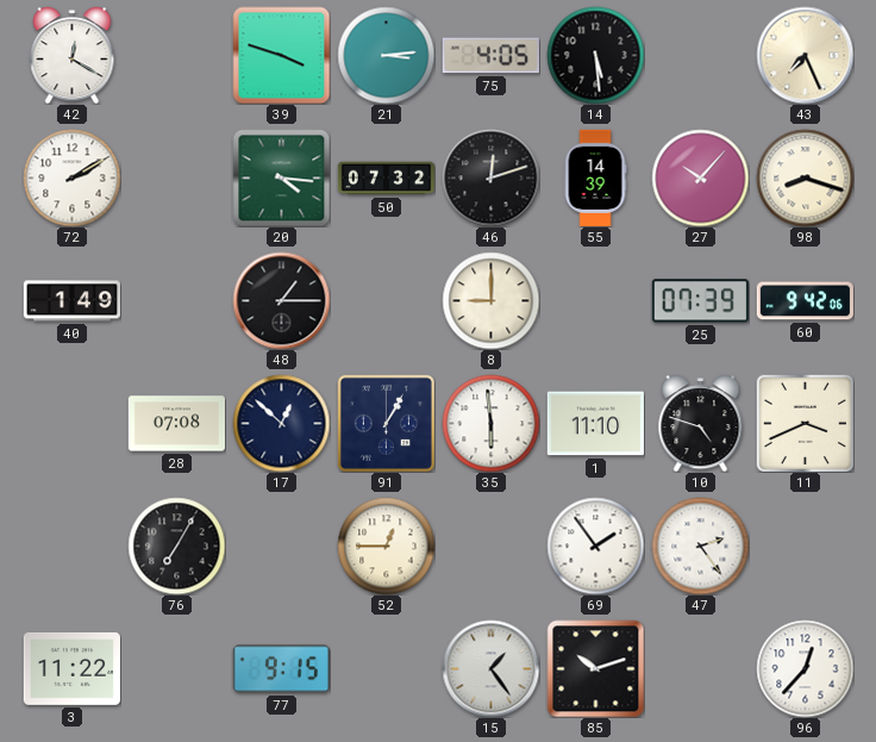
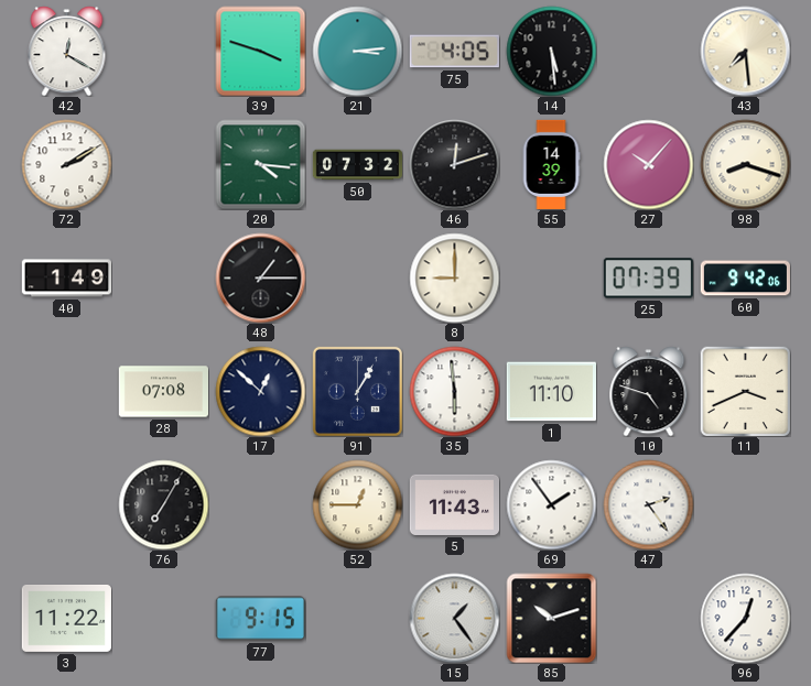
43: 7:26 -> 7:29
5: none -> 11:43
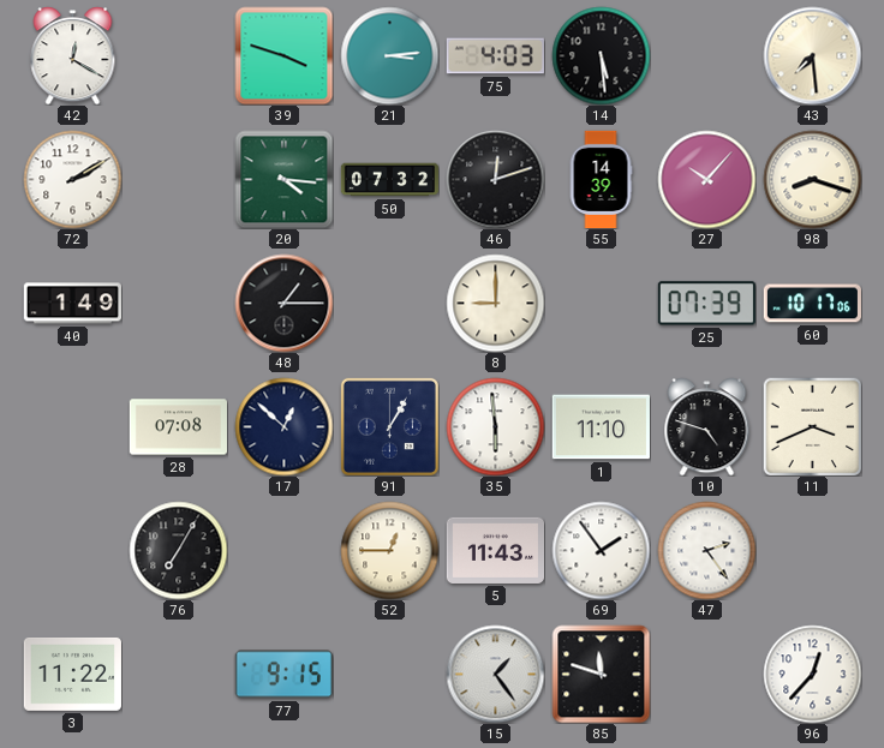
75: 4:05 -> 4:03
60: 9:42 -> 10:17
85: 10:12 -> 11:48
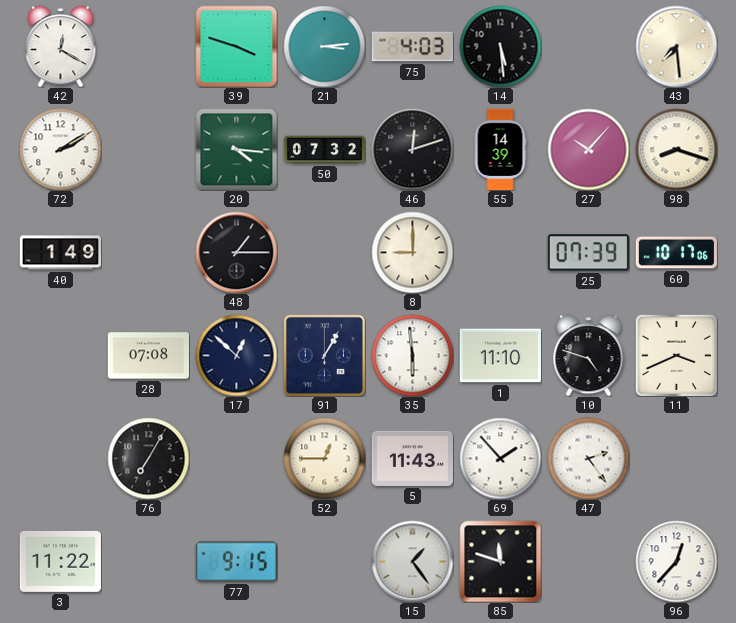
69: 1:54 -> 1:53
